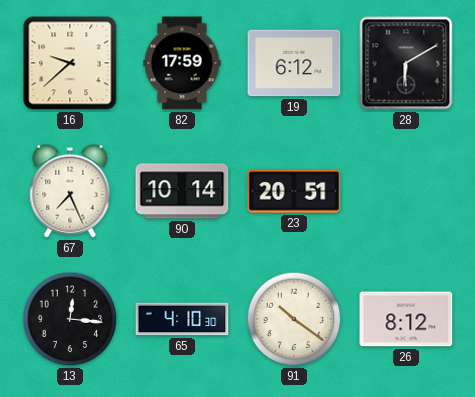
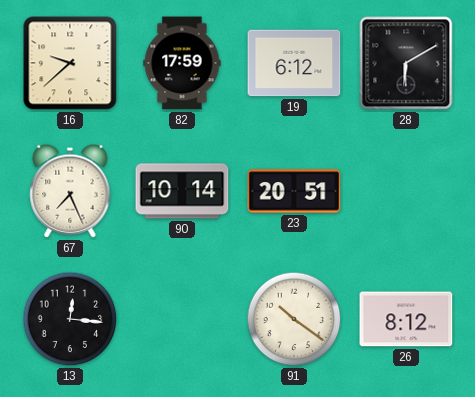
65: 4:10 -> none
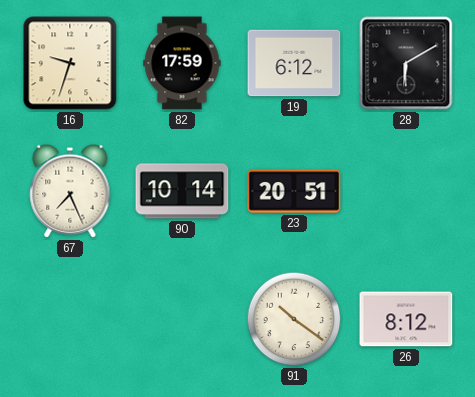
16: 9:38 -> 9:33
13: 12:16 -> none
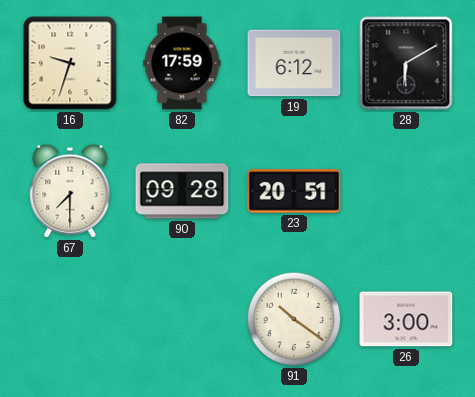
67: 7:26 -> 7:30
90: 10:14 -> 09:28
26: 8:12 -> 3:00
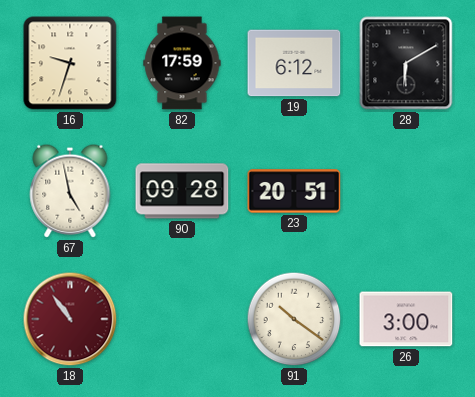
67: 7:30 -> 4:58
18: none -> 10:54
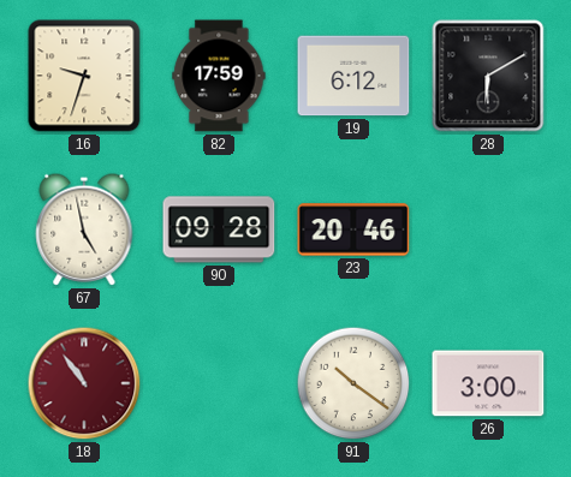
23: 20:51 -> 20:46
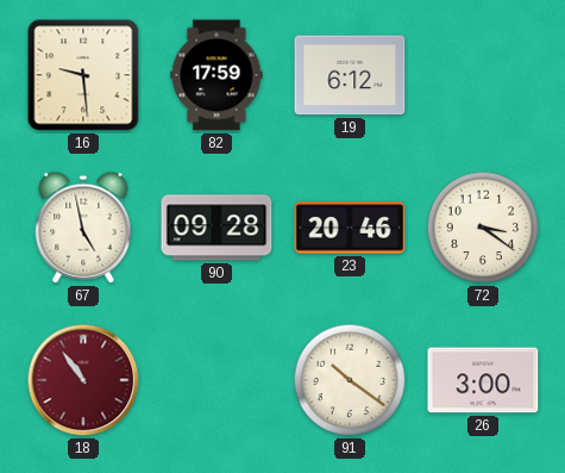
16: 9:33 -> 9:29
28: 6:10 -> none
72: none -> 3:21
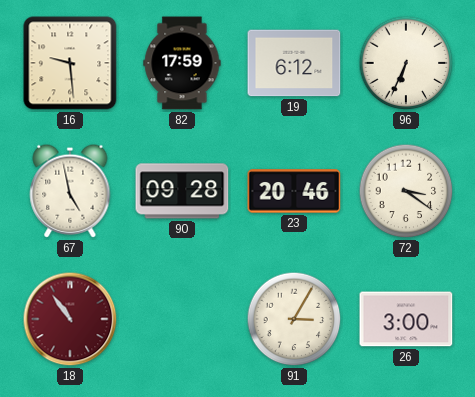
96: none -> 6:34
91: 10:21 -> 3:05
